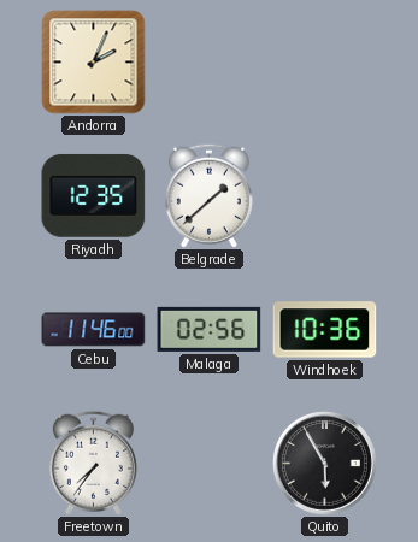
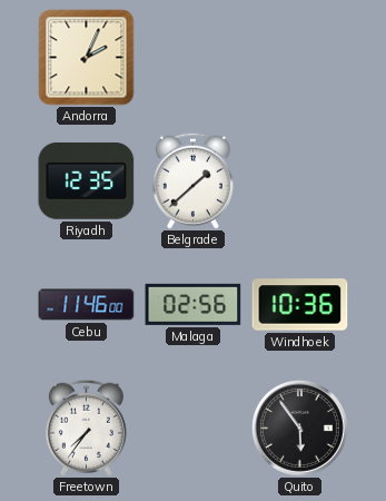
Quito: 5:55 -> 5:54
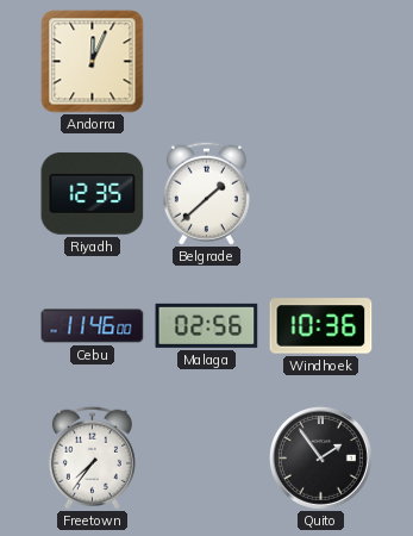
Andorra: 2:04 -> 12:04
Quito: 5:54 -> 1:54
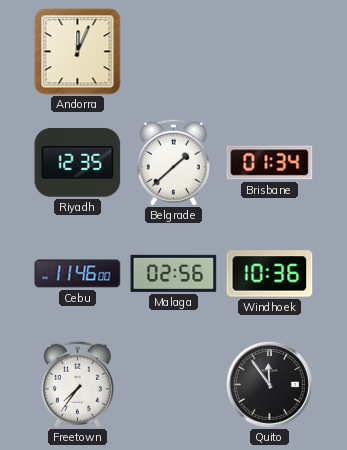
Brisbane: none -> 01:34
Quito: 1:54 -> 11:54
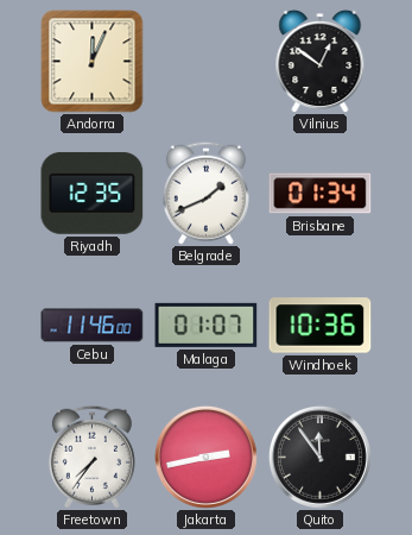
Vilnius: none -> 12:51
Belgrade: 1:38 -> 1:41
Malaga: 02:56 -> 01:07
Jakarta: none -> 2:43
